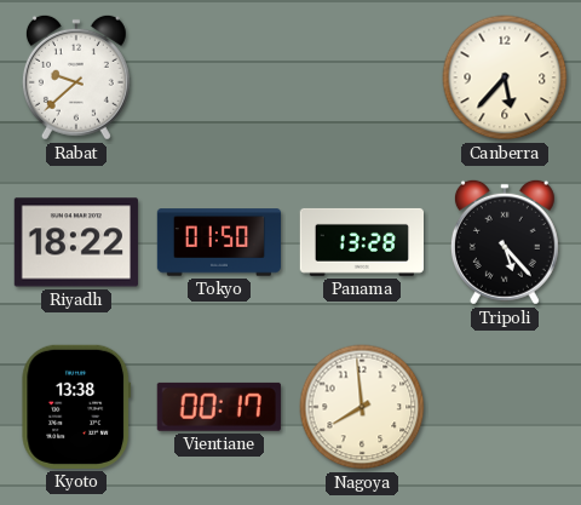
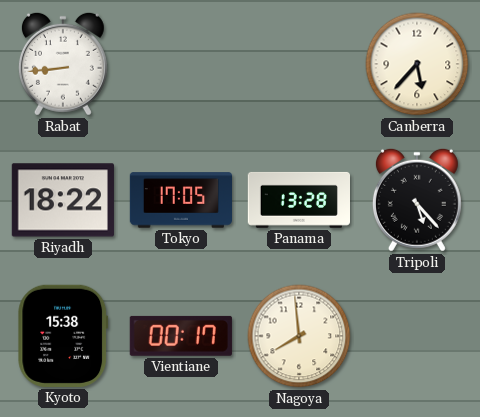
Rabat: 9:38 -> 8:44
Tokyo: 01:50 -> 17:05
Kyoto: 13:38 -> 15:38
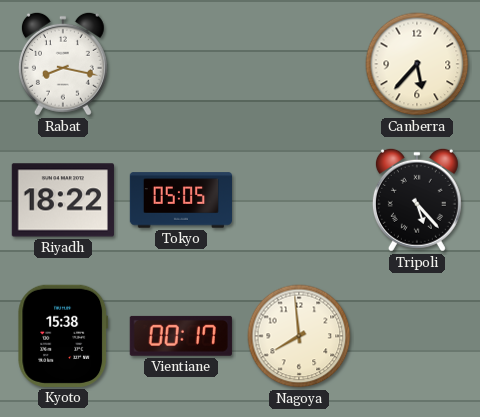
Rabat: 8:44 -> 8:17
Tokyo: 17:05 -> 05:05
Panama: 13:28 -> none
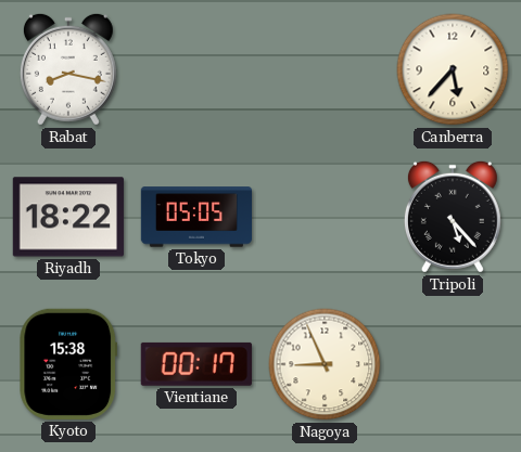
Nagoya: 7:59 -> 8:56
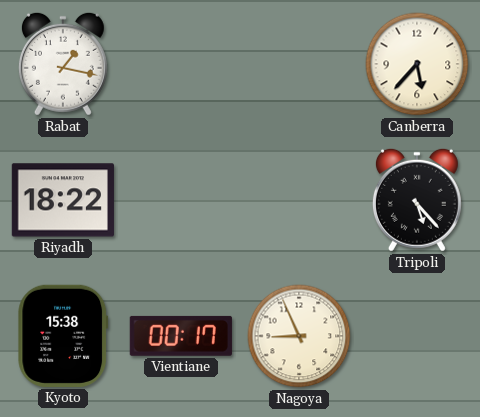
Rabat: 8:17 -> 1:17
Tokyo: 05:05 -> none
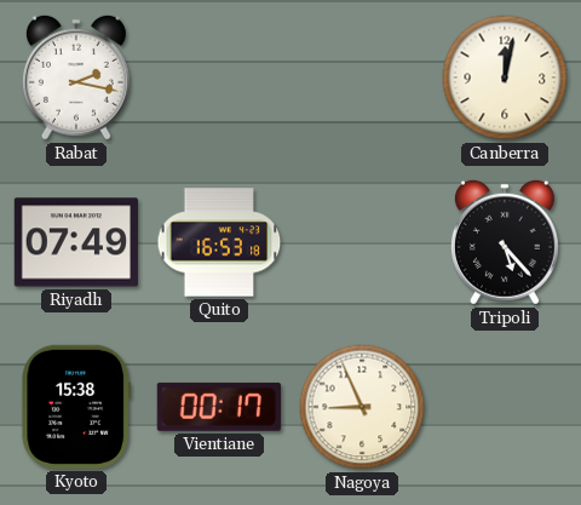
Rabat: 1:17 -> 2:17
Canberra: 5:37 -> 12:02
Riyadh: 18:22 -> 07:49
Quito: none -> 16:53
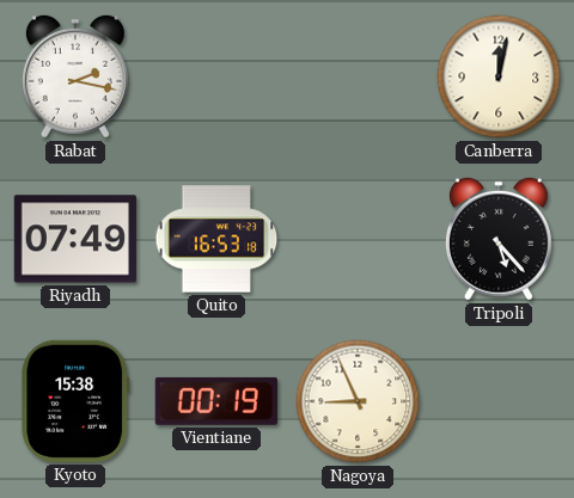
Vientiane: 00:17 -> 00:19
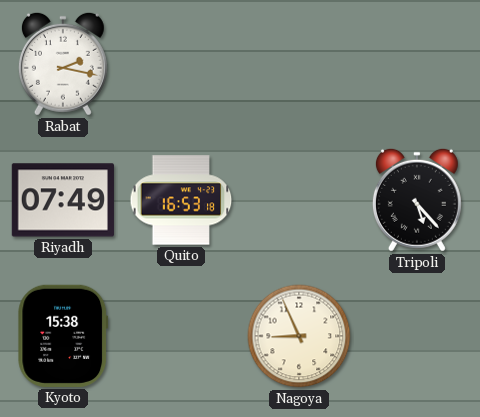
Canberra: 12:02 -> none
Vientiane: 00:19 -> none
